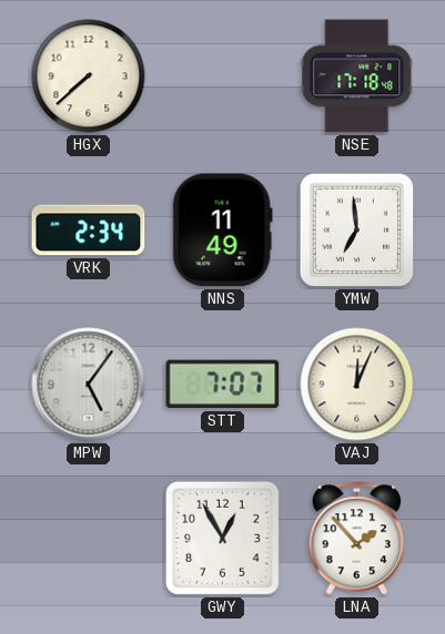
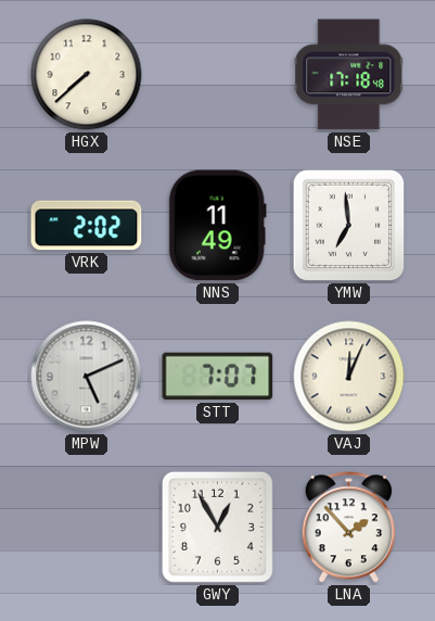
VRK: 2:34 -> 2:02
MPW: 5:06 -> 5:11
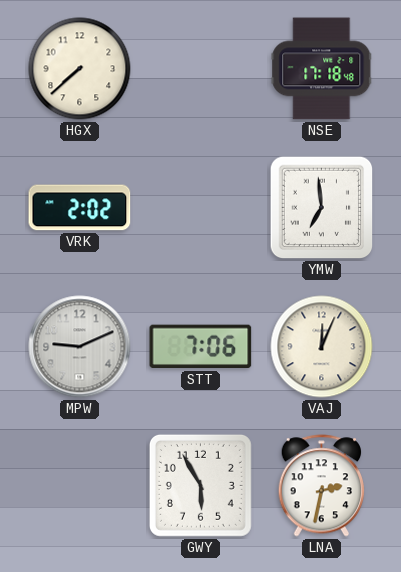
NNS: 11:49 -> none
MPW: 5:11 -> 9:11
STT: 7:07 -> 7:06
GWY: 12:55 -> 5:55
LNA: 1:53 -> 2:32
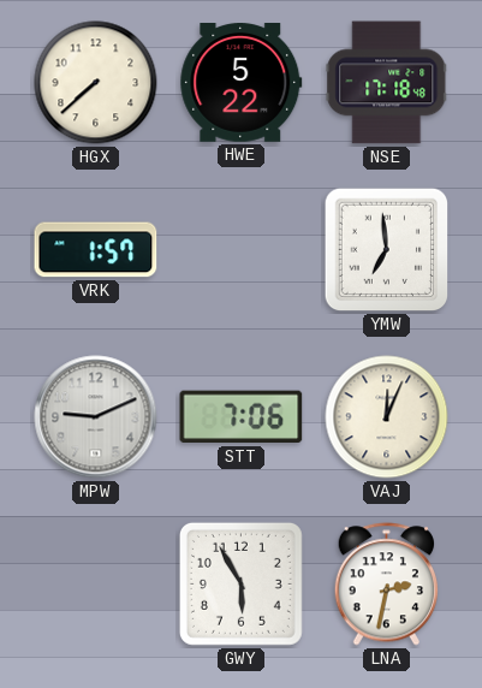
HWE: none -> 5:22
VRK: 2:02 -> 1:57
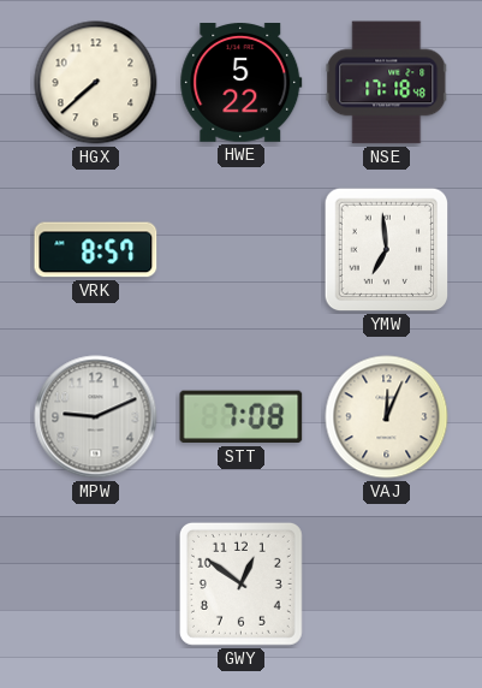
VRK: 1:57 -> 8:57
STT: 7:06 -> 7:08
GWY: 5:55 -> 12:51
LNA: 2:32 -> none
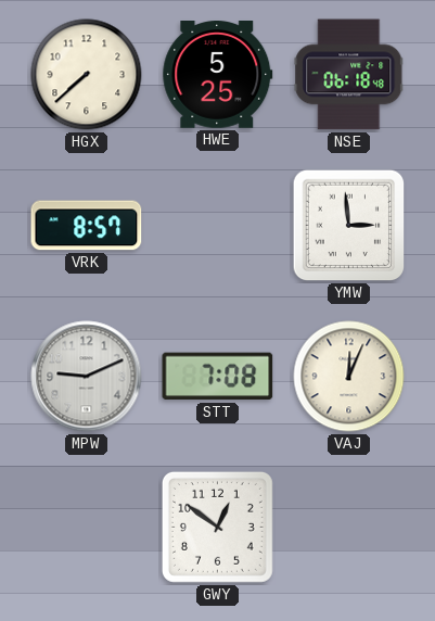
HWE: 5:22 -> 5:25
NSE: 17:18 -> 06:18
YMW: 6:59 -> 2:59
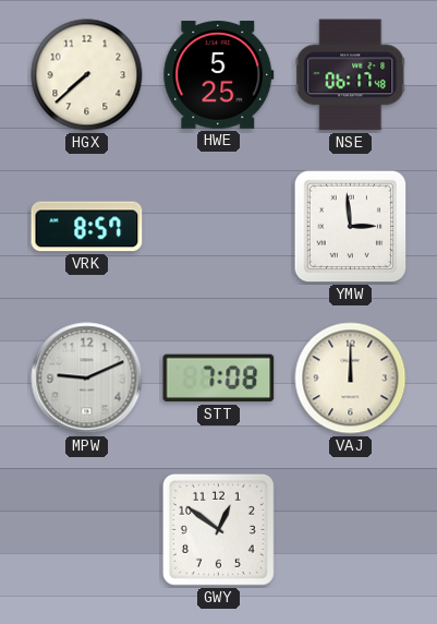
NSE: 06:18 -> 06:17
VAJ: 12:04 -> 12:00
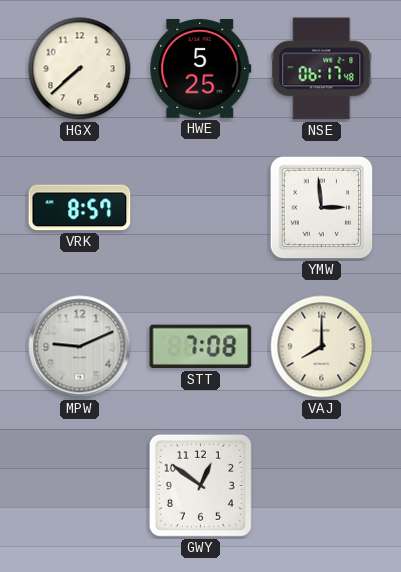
VAJ: 12:00 -> 8:00
